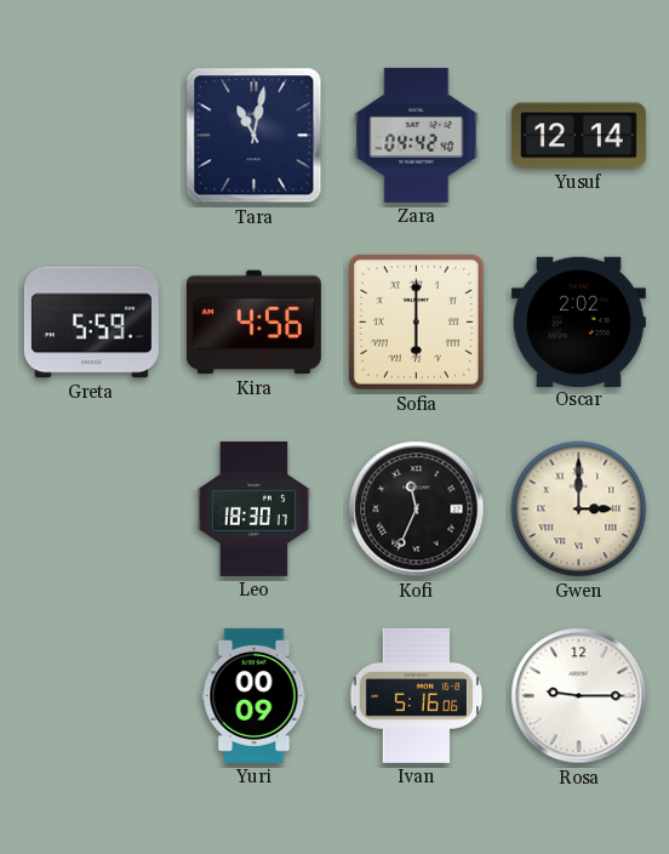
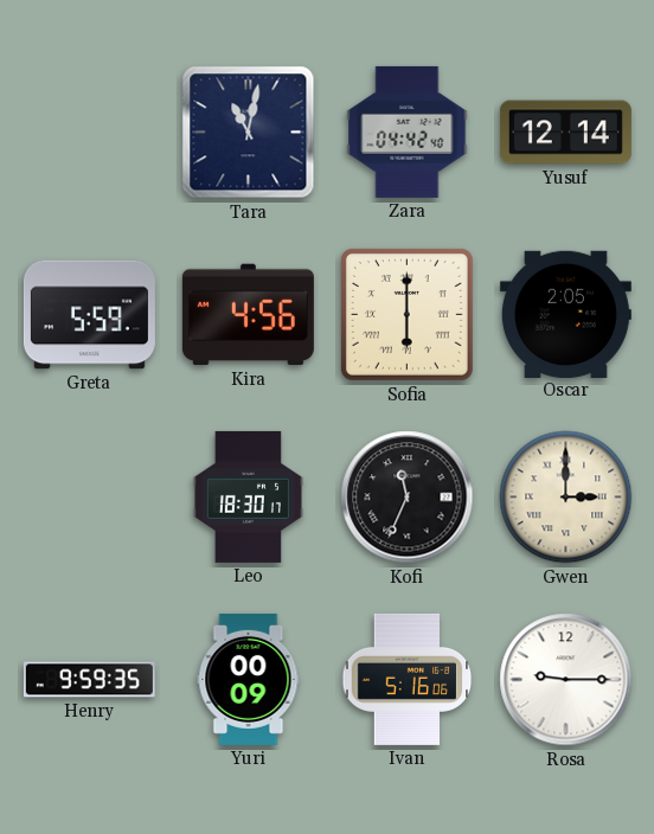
Oscar: 2:02 -> 2:05
Henry: none -> 9:59
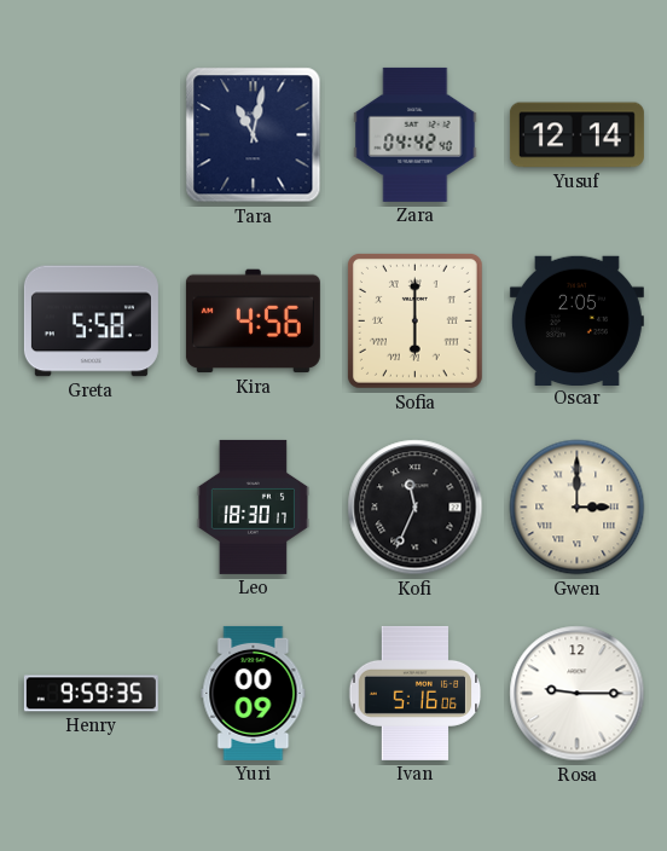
Greta: 5:59 -> 5:58
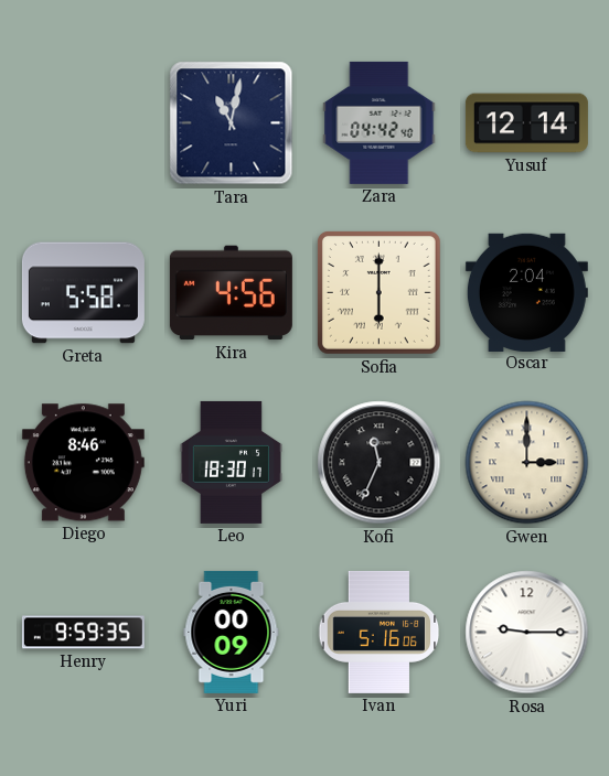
Oscar: 2:05 -> 2:04
Diego: none -> 8:46
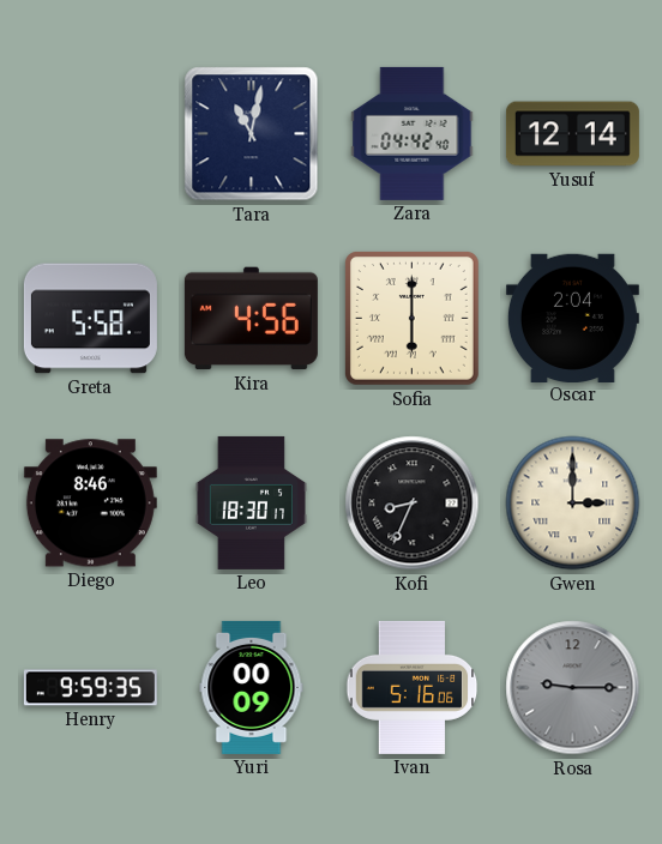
Kofi: 11:34 -> 8:34
Rosa dial: white -> grey
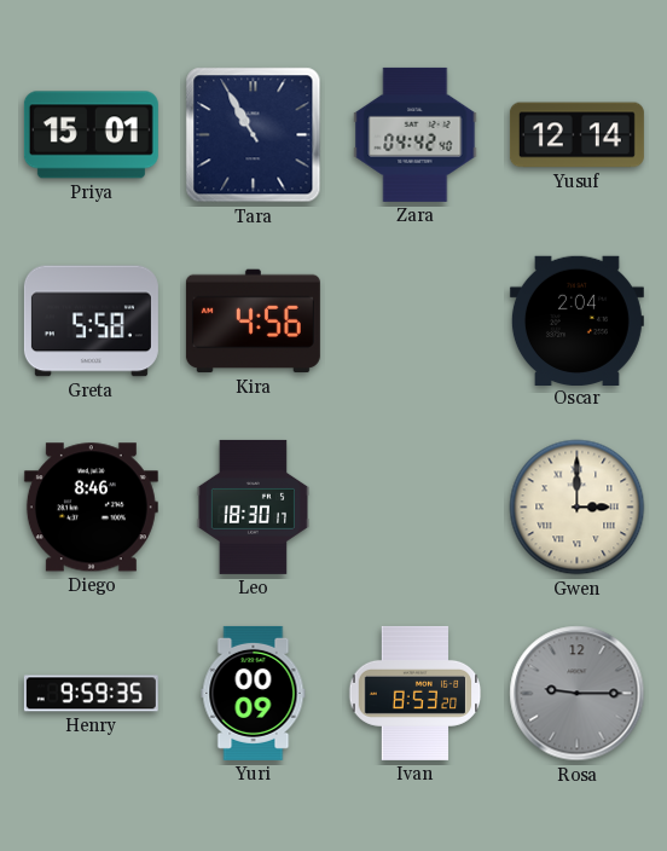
Priya: none -> 15:01
Tara: 11:02 -> 10:55
Sofia: 6:00 -> none
Kofi: 8:34 -> none
Ivan: 5:16 -> 8:53
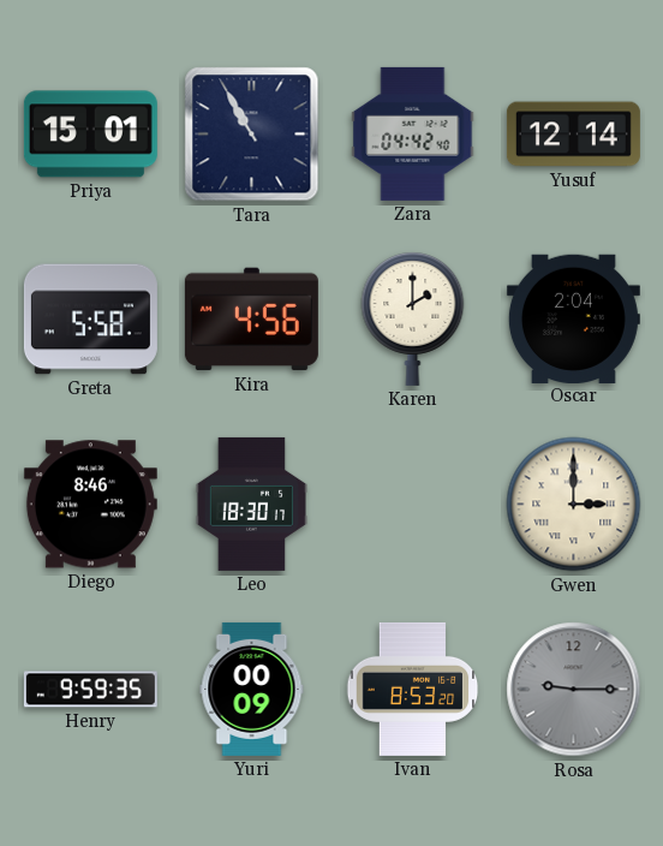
Karen: none -> 2:00
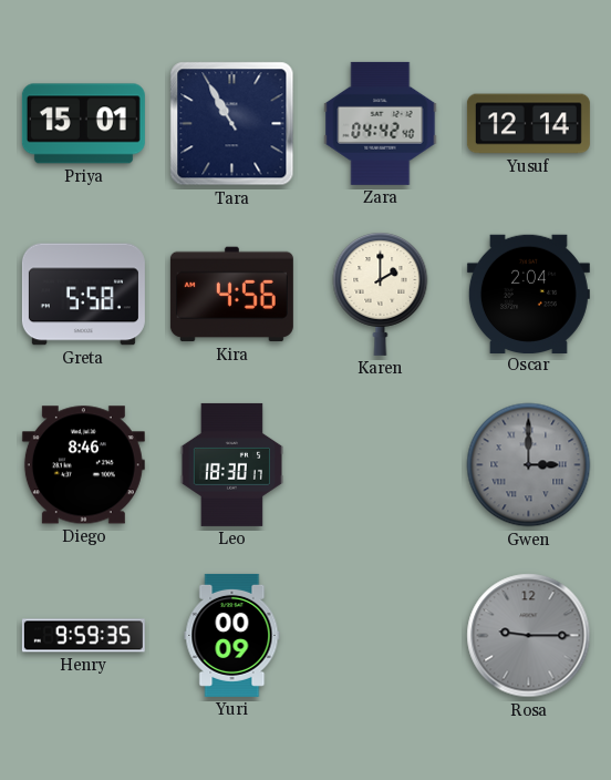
Gwen dial: cream -> grey
Ivan: 8:53 -> none
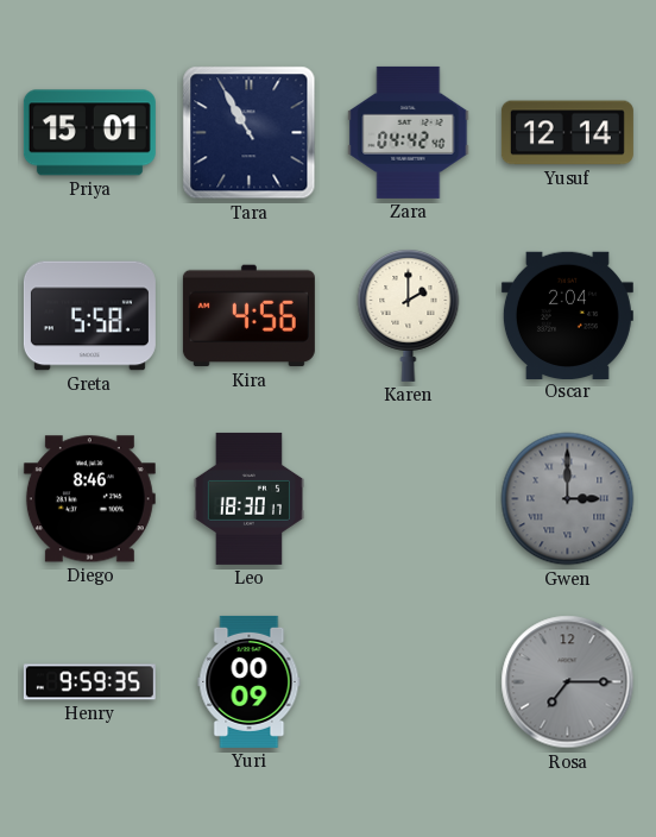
Rosa: 9:15 -> 7:15
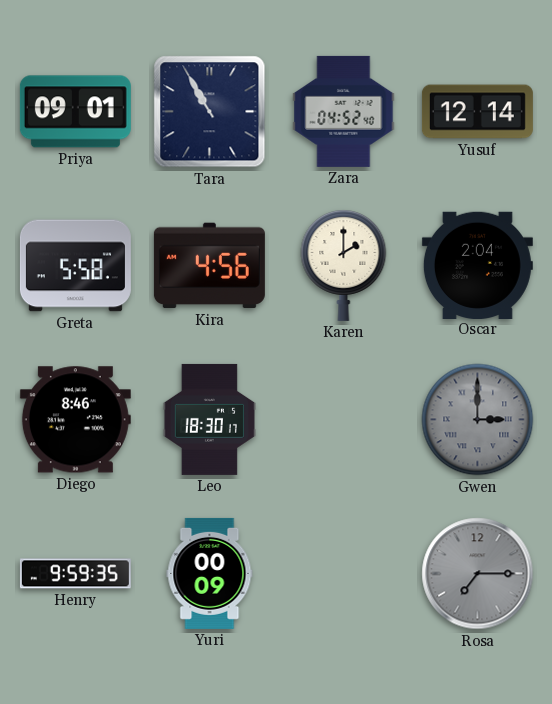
Priya: 15:01 -> 09:01
Zara: 04:42 -> 04:52
